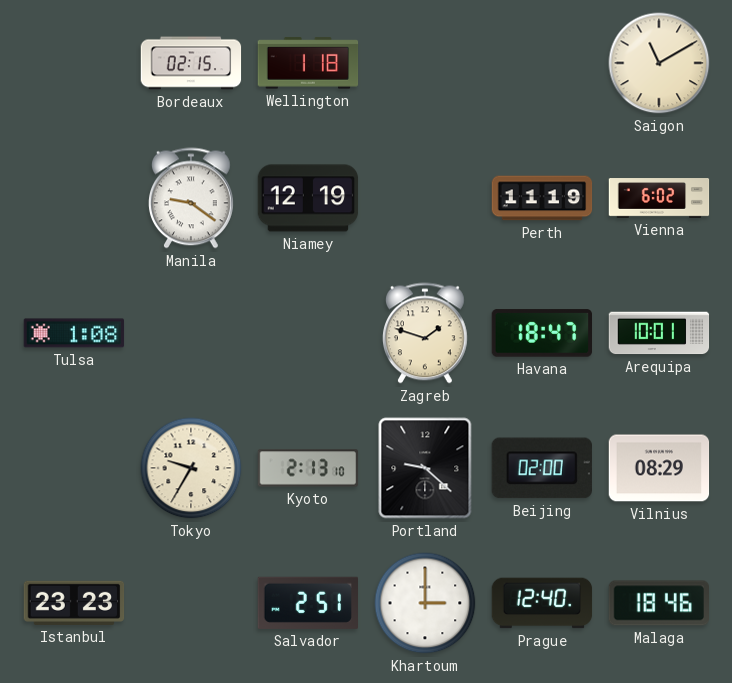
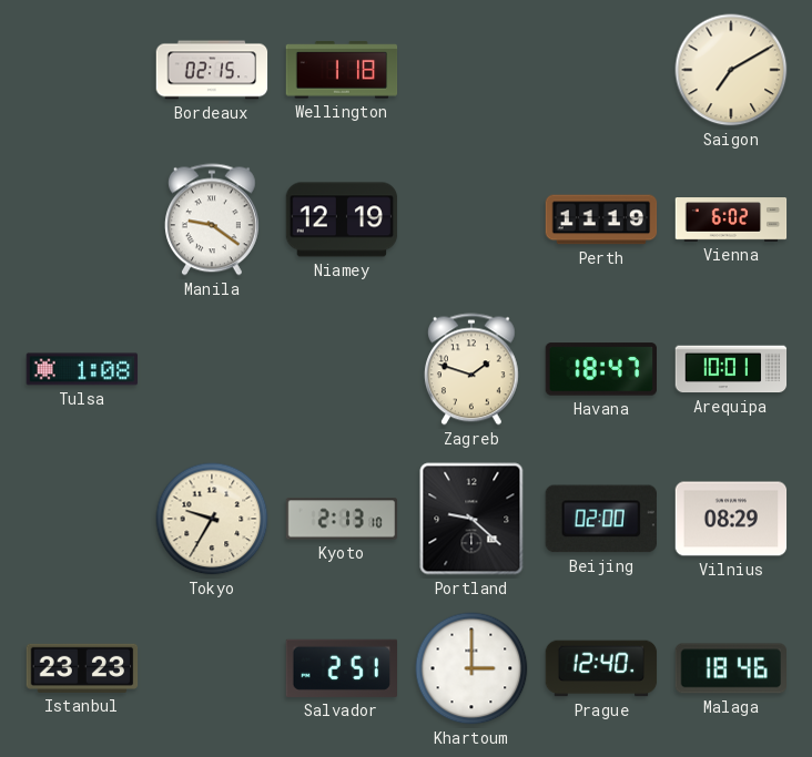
Saigon: 11:10 -> 7:10
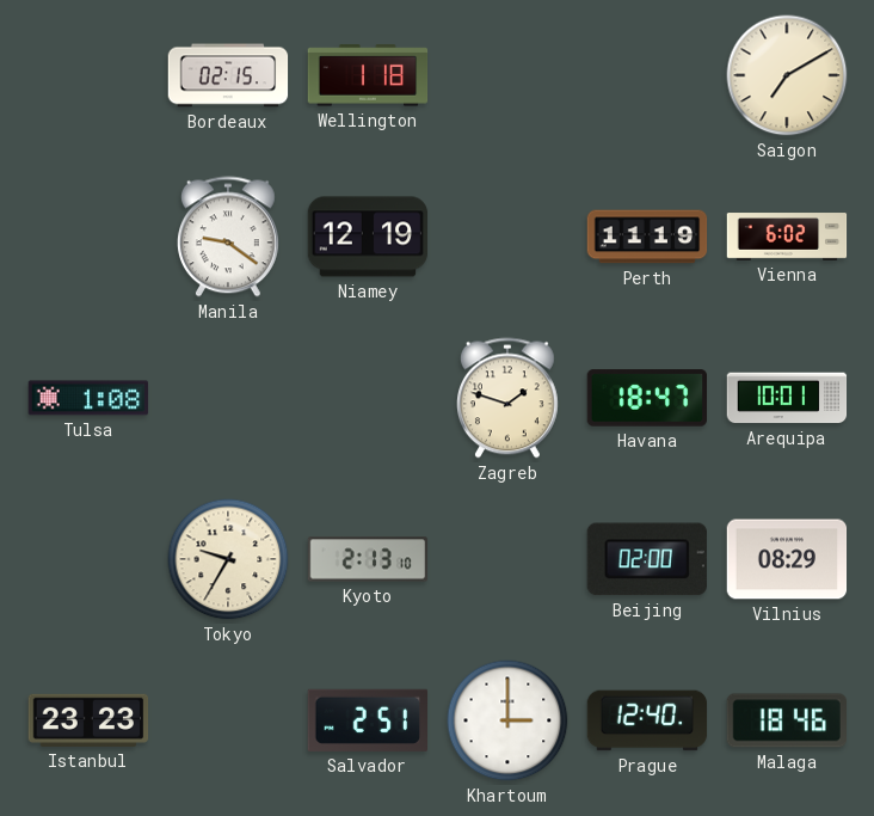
Portland: 9:22 -> none
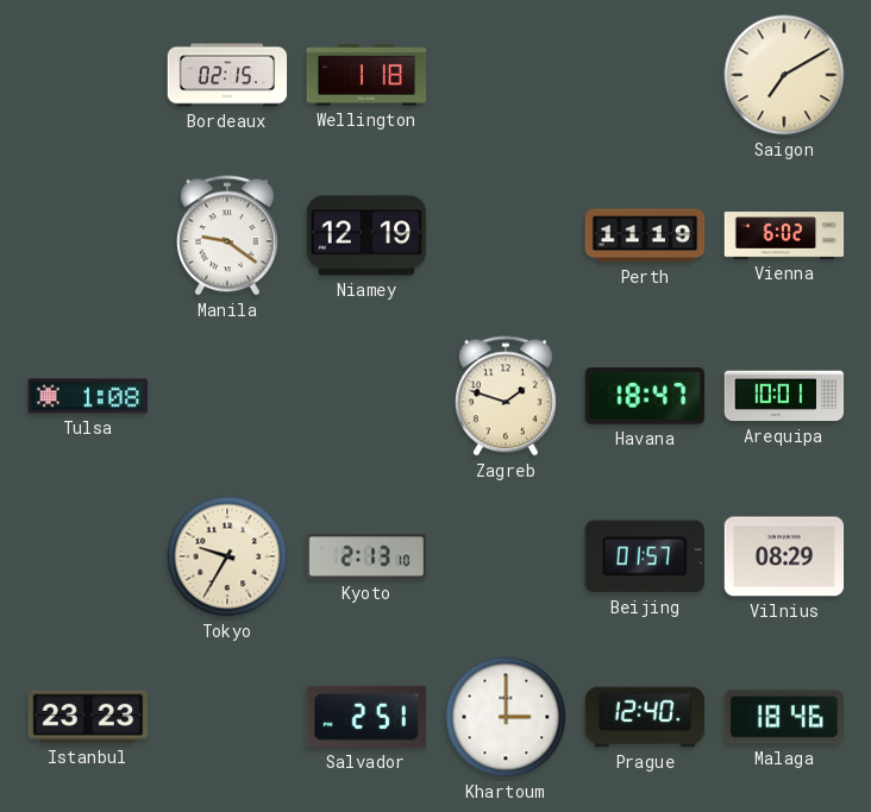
Beijing: 02:00 -> 01:57
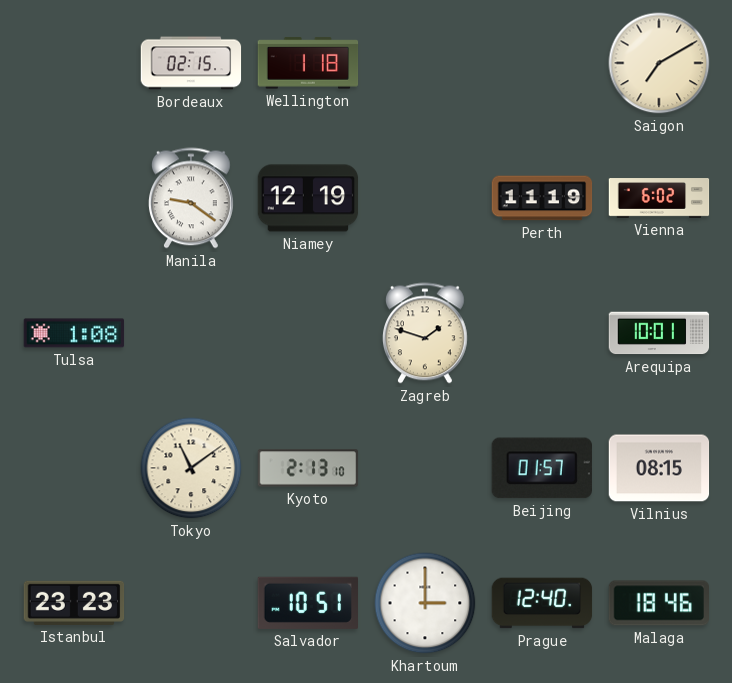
Havana: 18:47 -> none
Tokyo: 9:35 -> 11:09
Vilnius: 08:29 -> 08:15
Salvador: 2:51 -> 10:51
